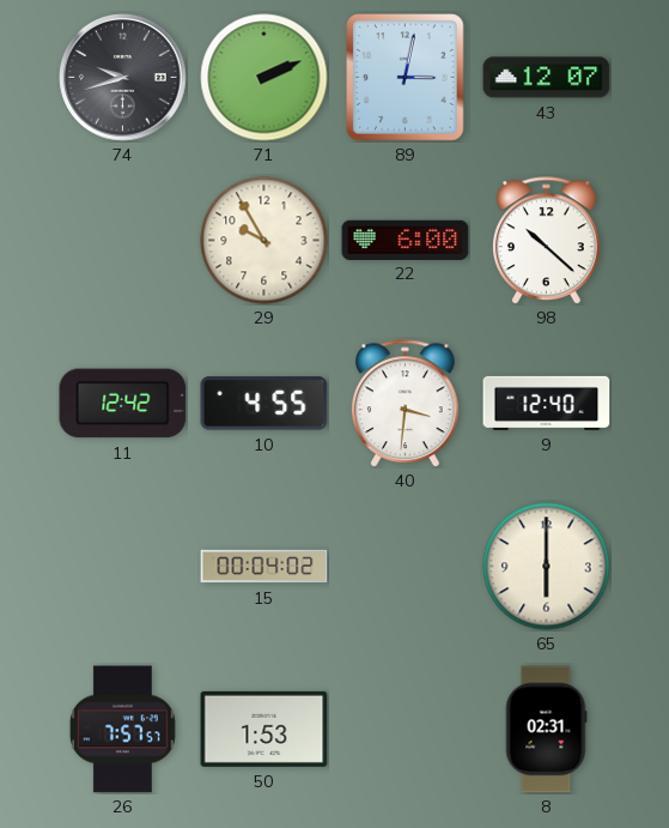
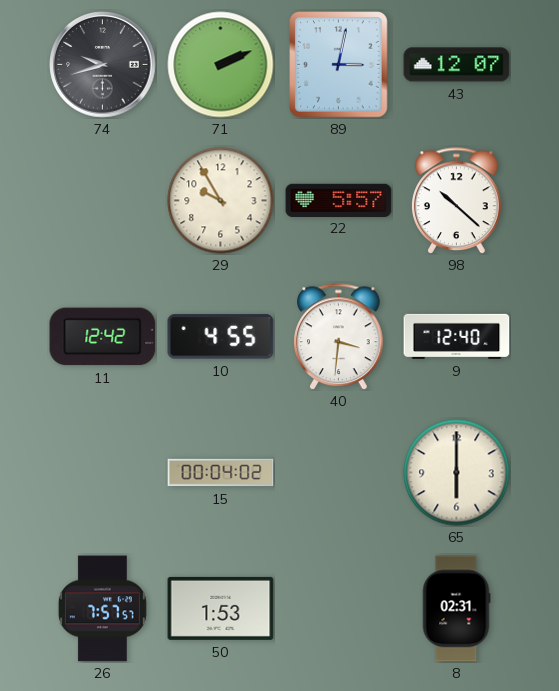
22: 6:00 -> 5:57
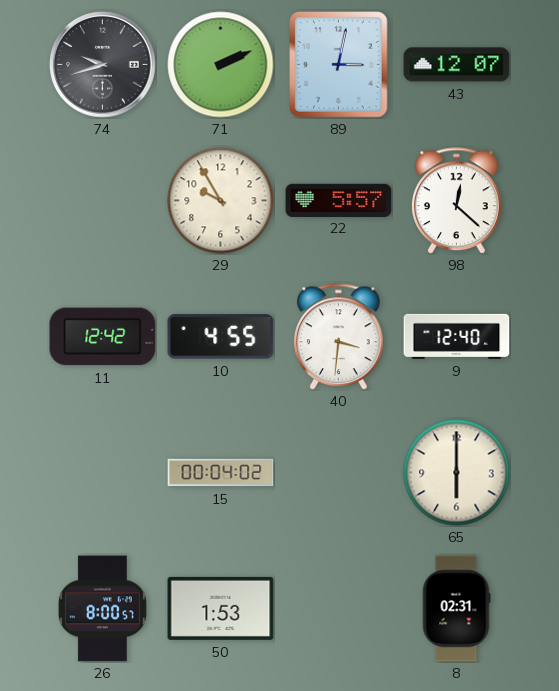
98: 10:22 -> 12:22
26: 7:57 -> 8:00
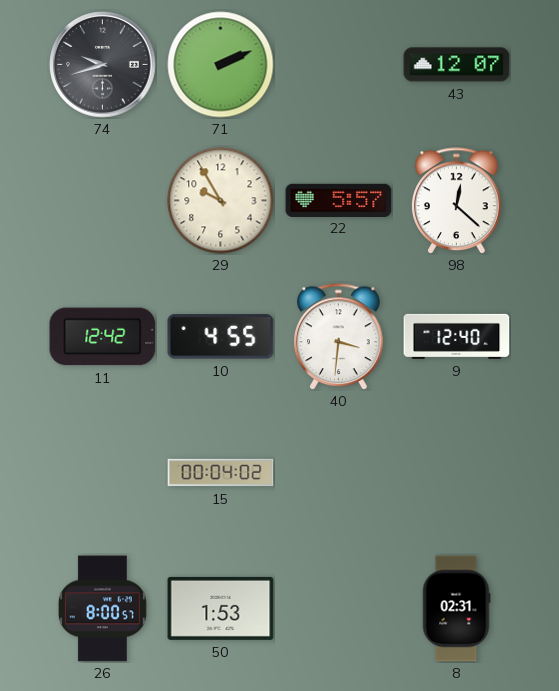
89: 3:02 -> none
65: 6:00 -> none
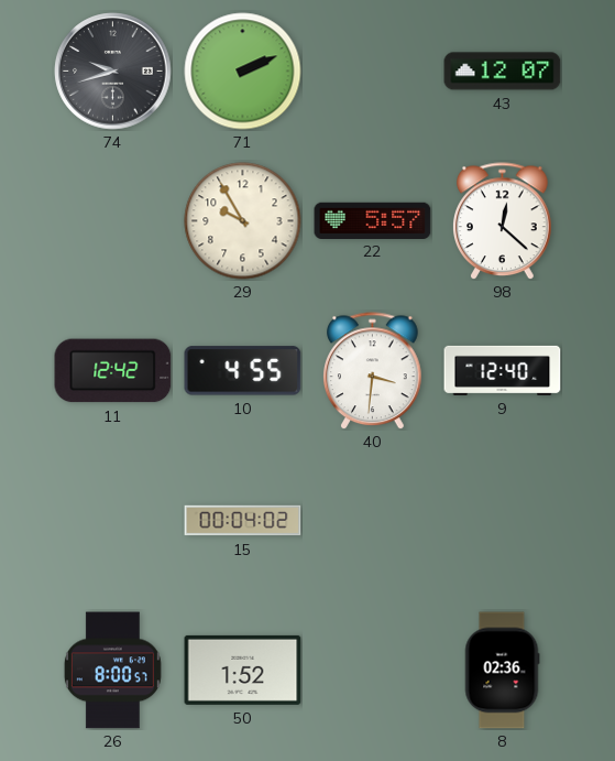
50: 1:53 -> 1:52
8: 02:31 -> 02:36
